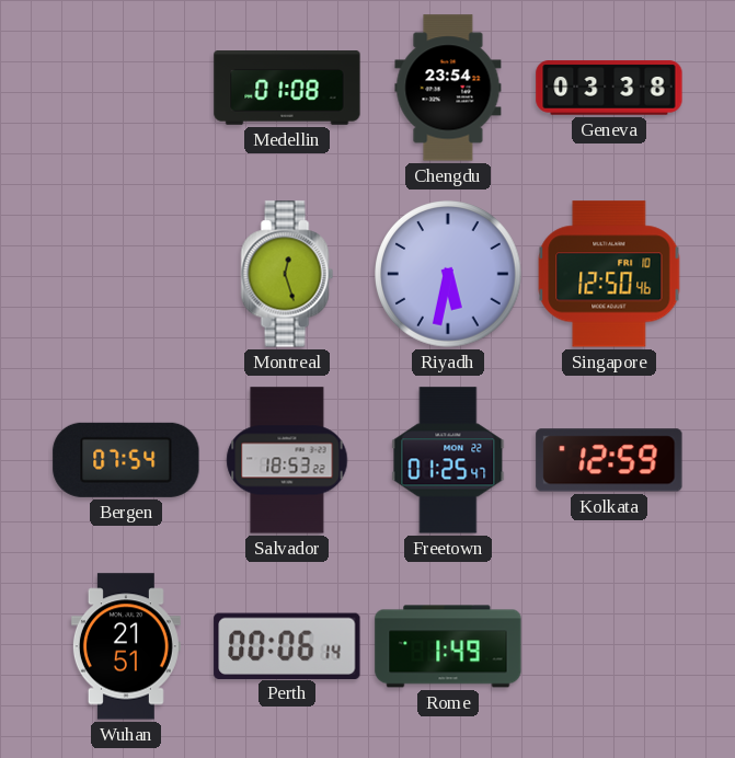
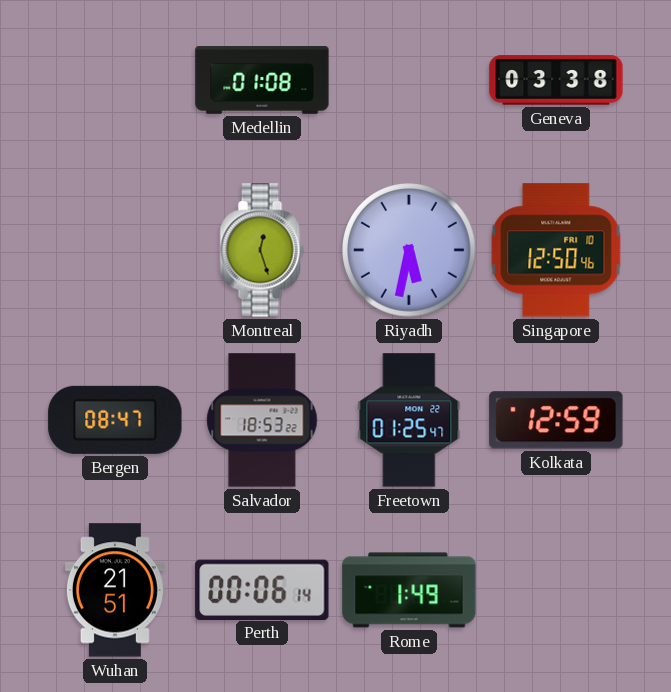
Chengdu: 23:54 -> none
Bergen: 07:54 -> 08:47
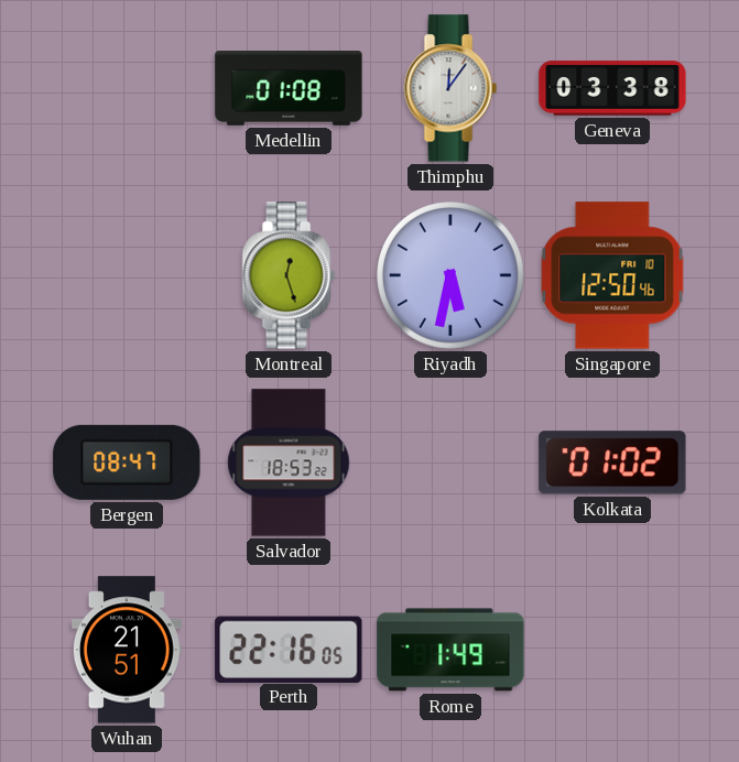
Thimphu: none -> 12:06
Freetown: 01:25 -> none
Kolkata: 12:59 -> 01:02
Perth: 00:06 -> 22:16
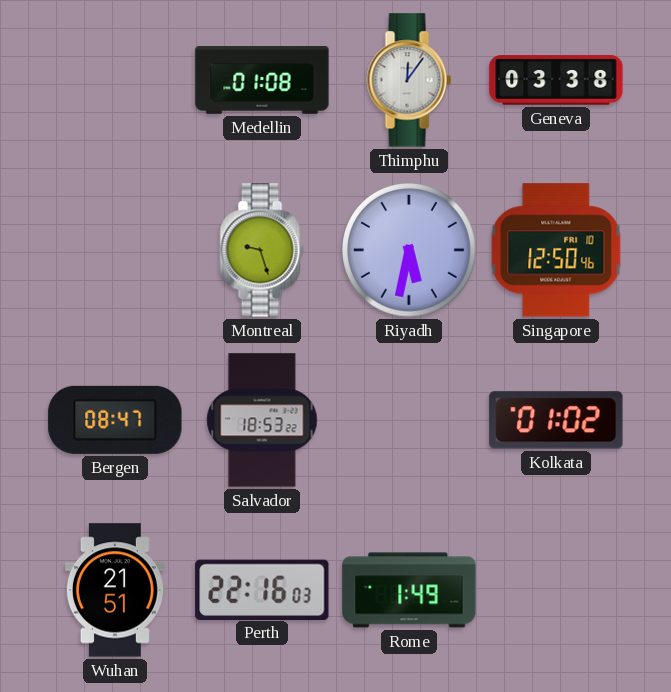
Montreal: 12:27 -> 9:27
Perth: 22:16:05 -> 22:16:03
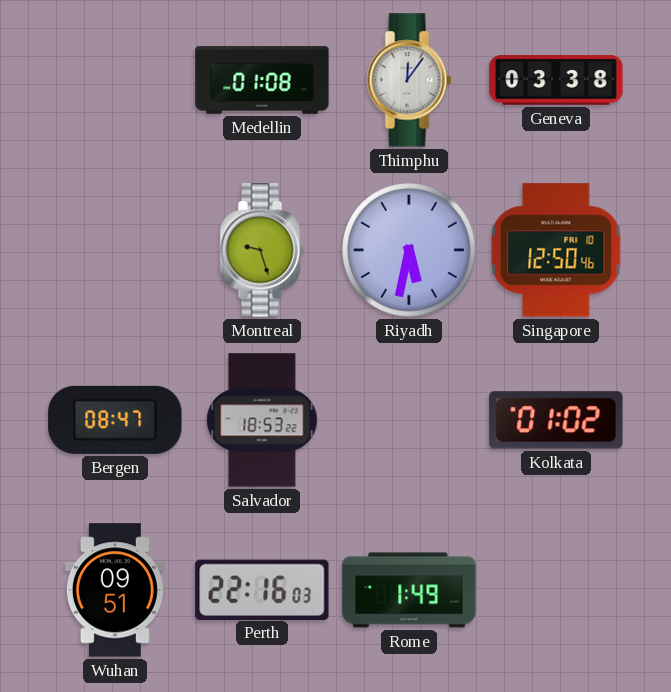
Wuhan: 21:51 -> 09:51
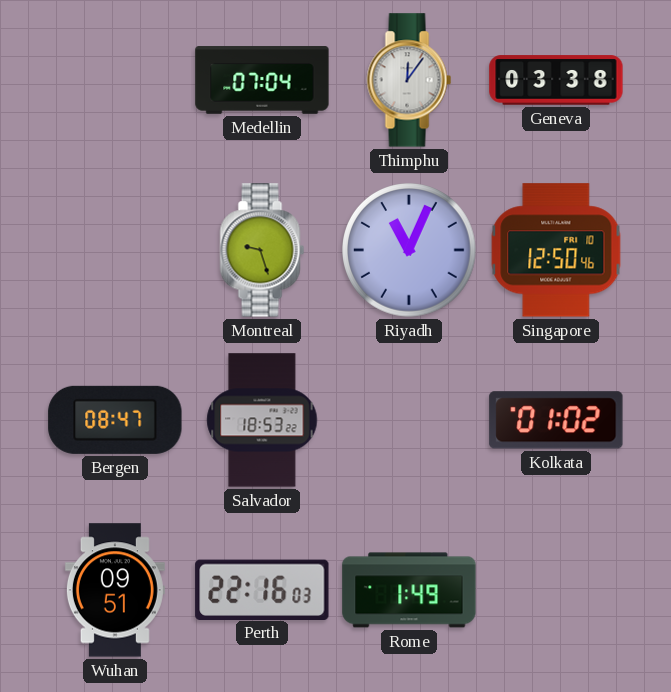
Medellin: 01:08 -> 07:04
Riyadh: 5:32 -> 11:04
